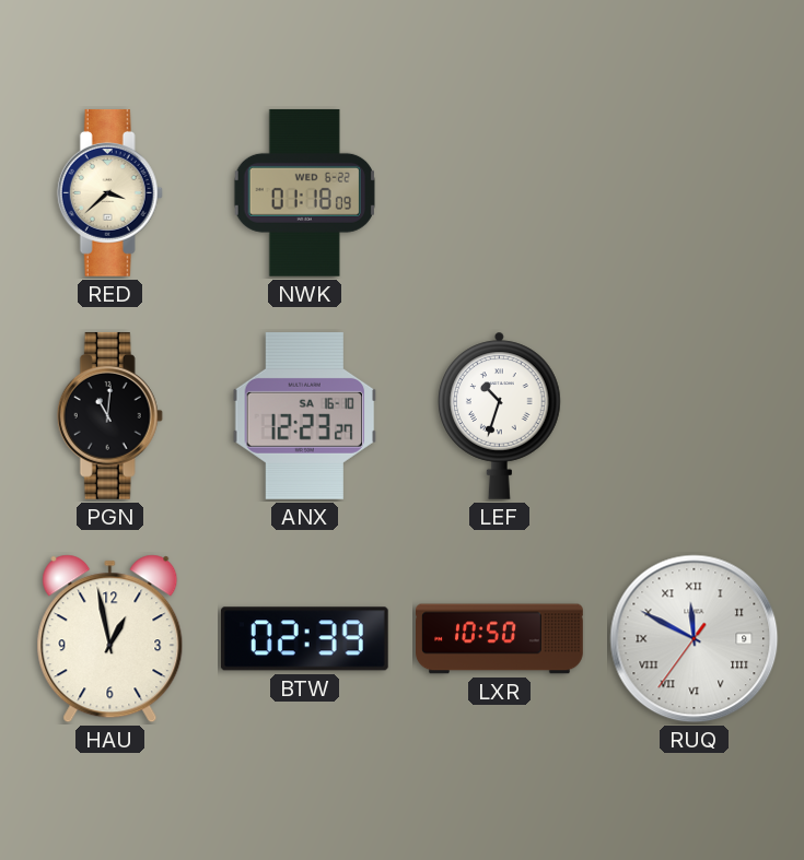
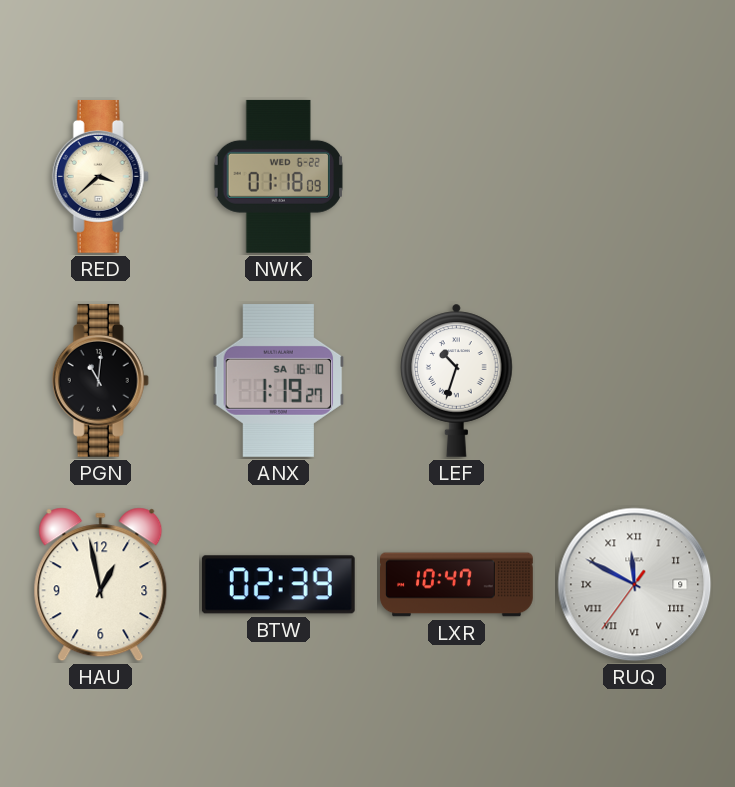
ANX: 12:23 -> 1:19
LXR: 10:50 -> 10:47
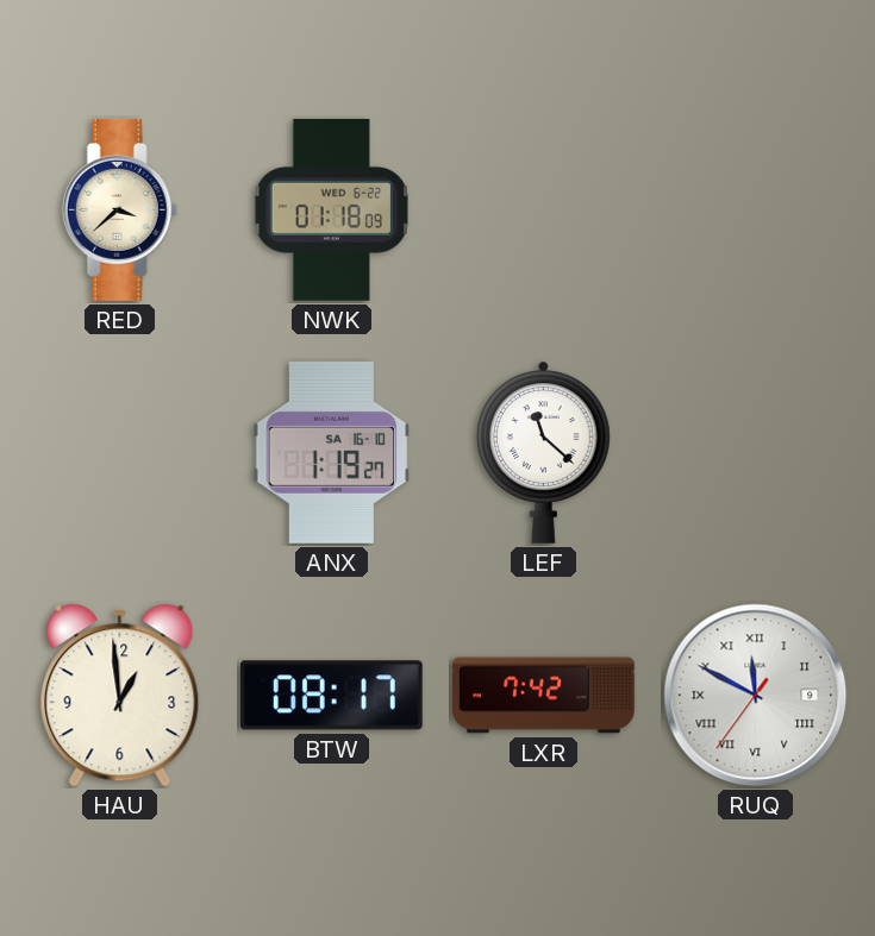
PGN: 11:01 -> none
LEF: 10:33 -> 11:22
HAU: 12:58 -> 12:59
BTW: 02:39 -> 08:17
LXR: 10:47 -> 7:42
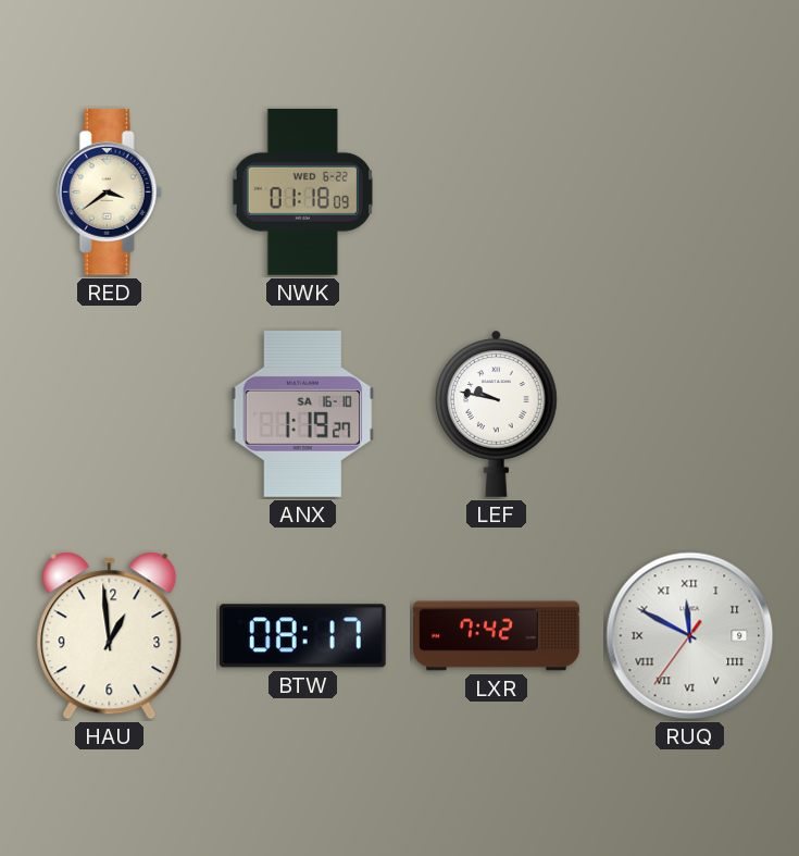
RED: 3:38 -> 3:39
LEF: 11:22 -> 9:47
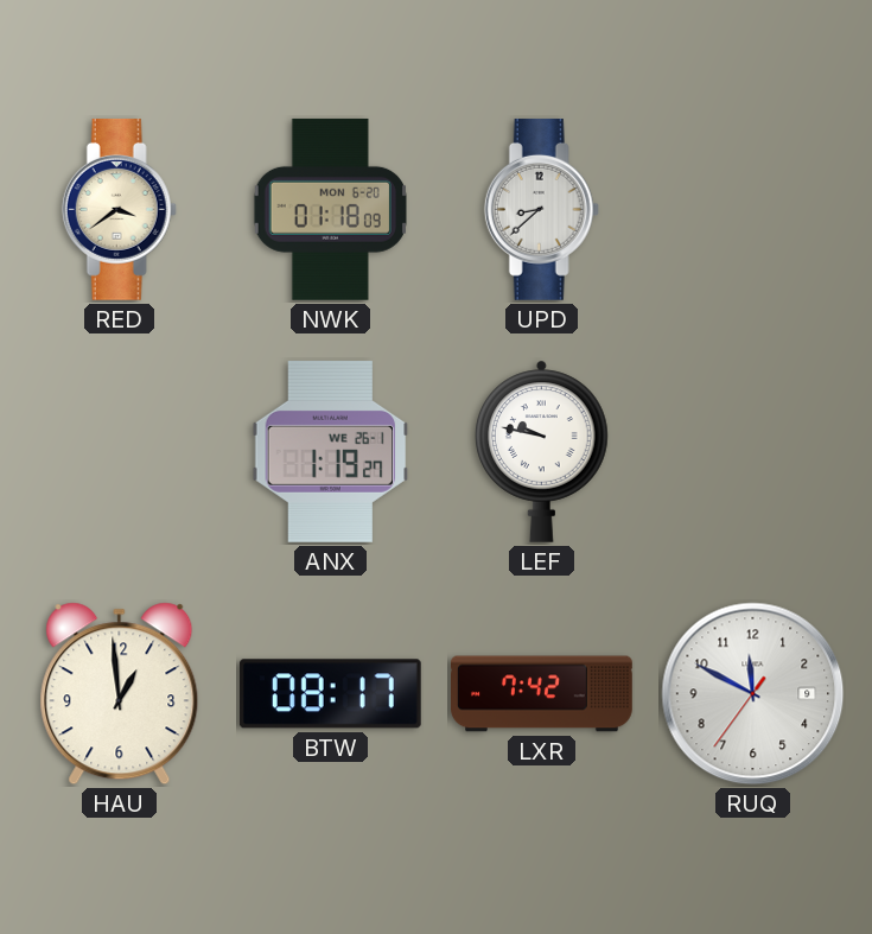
NWK date: WED 6-22 -> MON 6-20
UPD: none -> 8:38
ANX date: SA 16-10 -> WE 26-1
RUQ numerals: Roman -> Arabic
